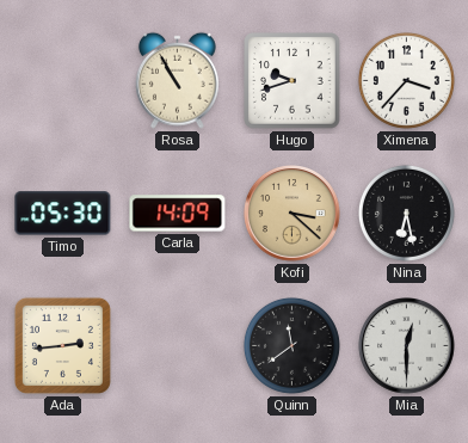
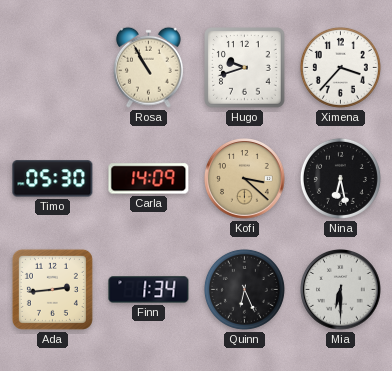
Finn: none -> 1:34
Quinn: 11:39 -> 6:26
Mia: 12:30 -> 6:30
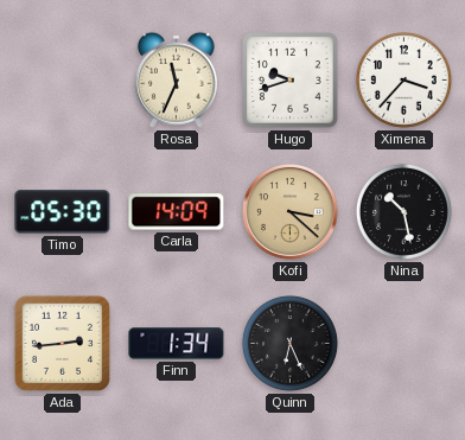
Rosa: 10:55 -> 11:34
Nina: 6:28 -> 10:28
Mia: 6:30 -> none
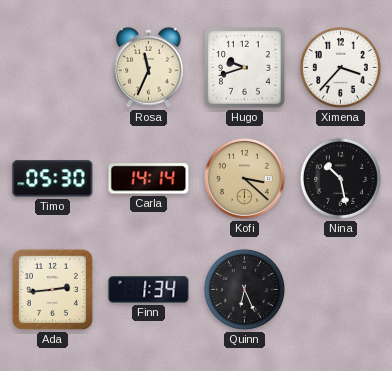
Carla: 14:09 -> 14:14
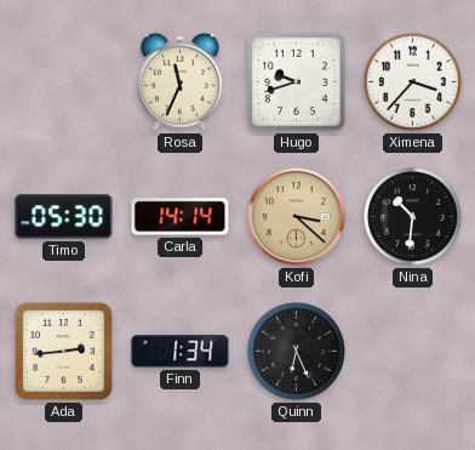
Nina: 10:28 -> 10:31
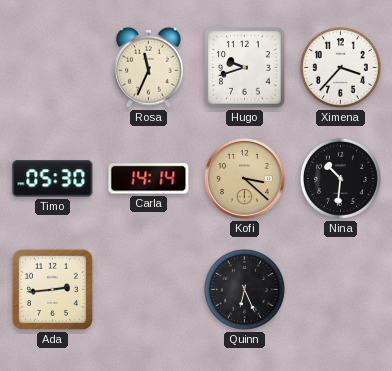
Finn: 1:34 -> none
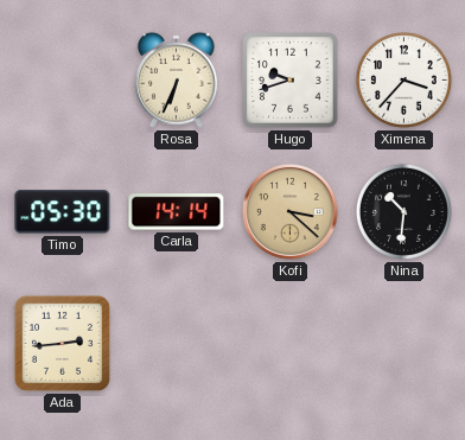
Rosa: 11:34 -> 6:34
Quinn: 6:26 -> none
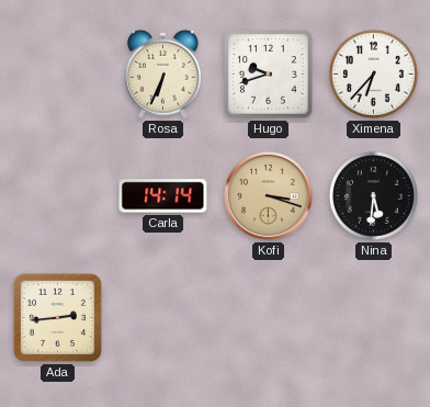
Ximena: 3:37 -> 6:37
Timo: 05:30 -> none
Kofi: 3:22 -> 3:18
Nina: 10:31 -> 5:31
